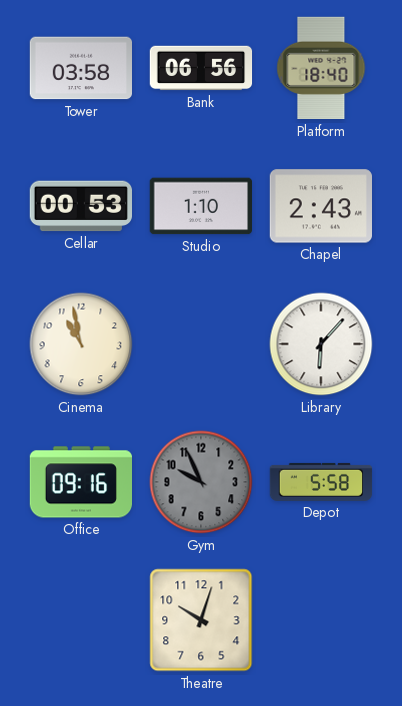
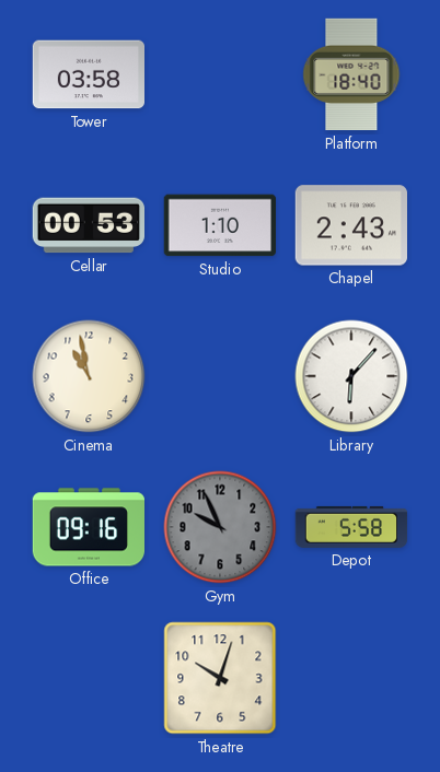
Bank: 06:56 -> none
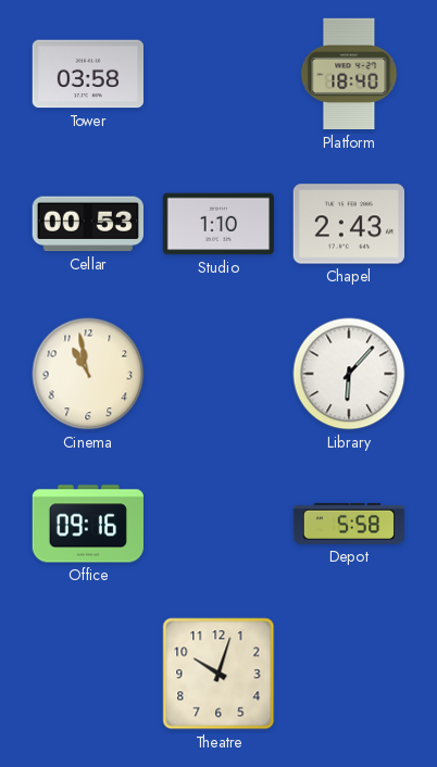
Gym: 9:56 -> none
